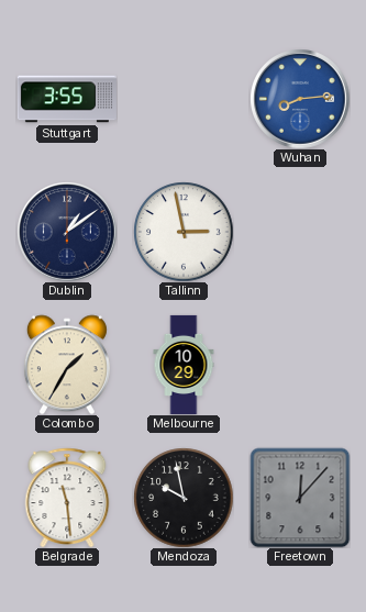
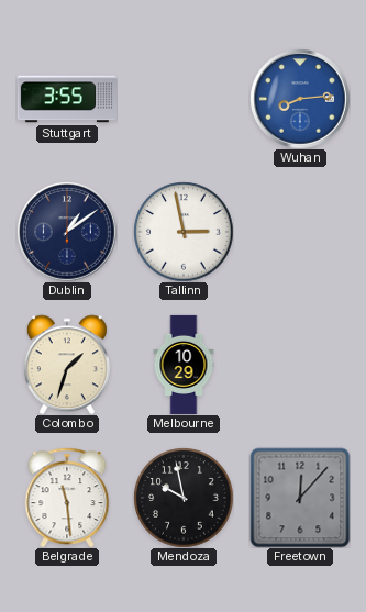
Colombo: 1:35 -> 1:33
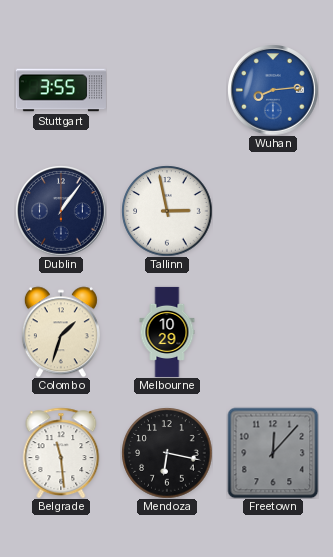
Dublin: 1:09 -> 1:06
Mendoza: 9:58 -> 6:17
